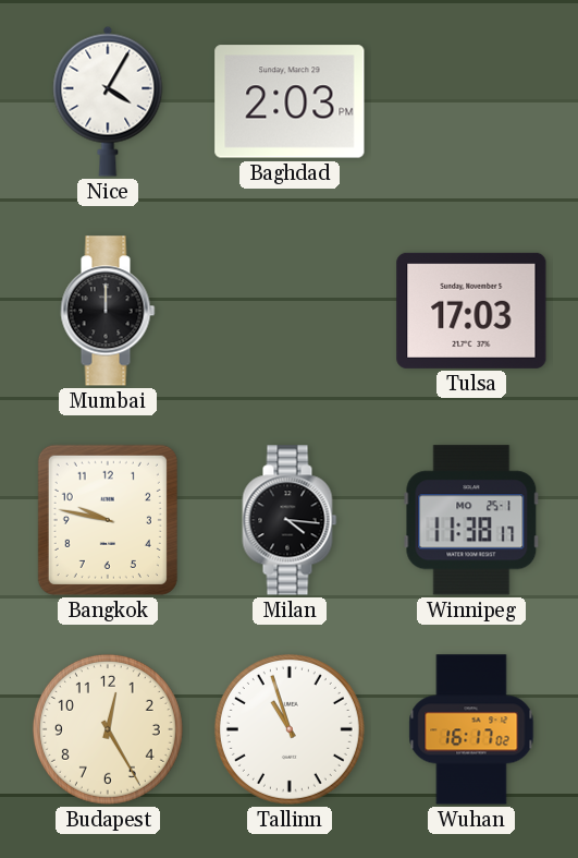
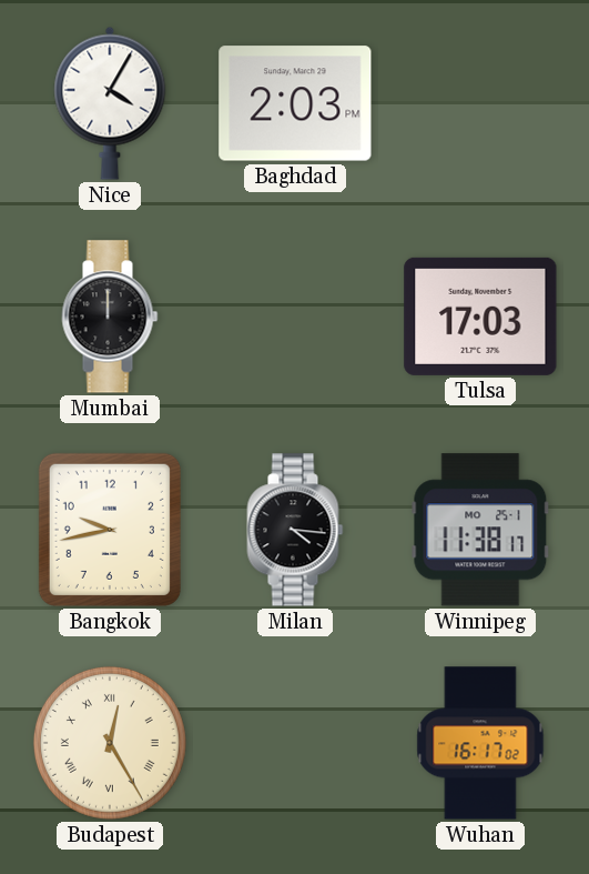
Bangkok: 9:47 -> 9:43
Budapest numerals: Arabic -> Roman
Tallinn: 10:57 -> none
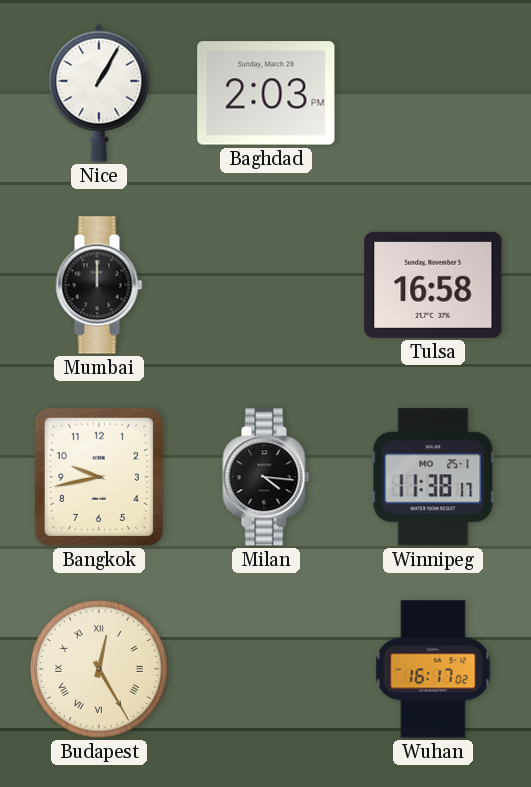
Nice: 4:05 -> 1:05
Tulsa: 17:03 -> 16:58
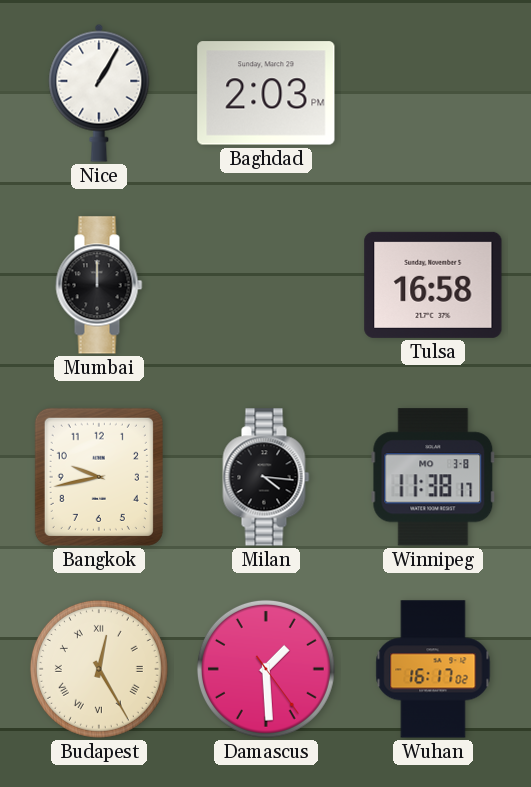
Winnipeg date: MO 25-1 -> MO 3-8
Damascus: none -> 1:29
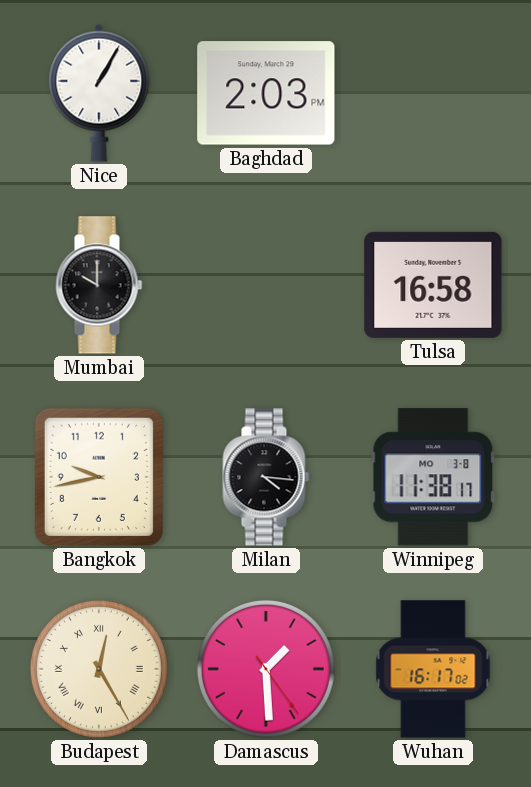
Mumbai: 12:00 -> 10:00
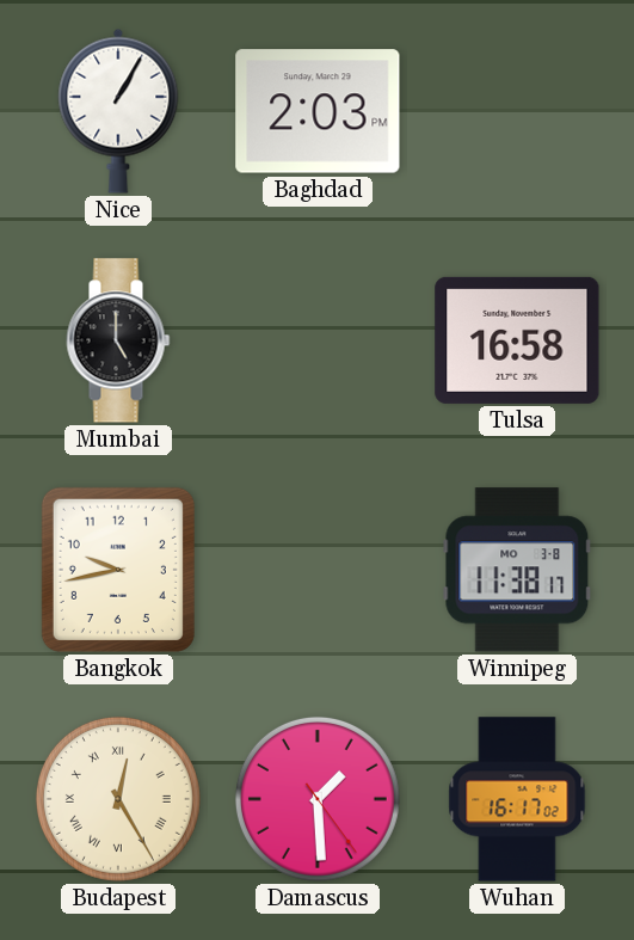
Mumbai: 10:00 -> 5:00
Milan: 4:16 -> none
